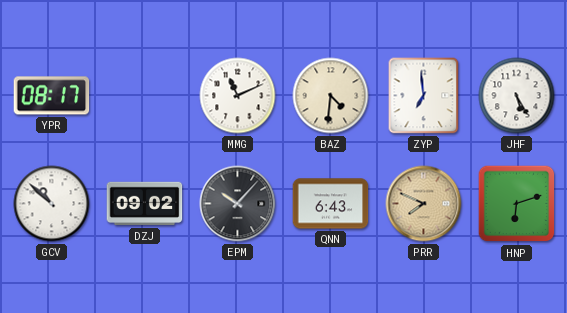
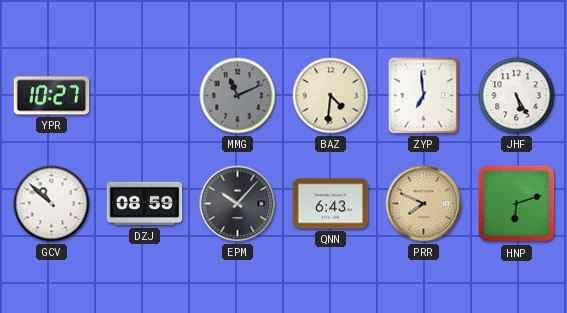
YPR: 08:17 -> 10:27
MMG dial: white -> grey
DZJ: 09:02 -> 08:59
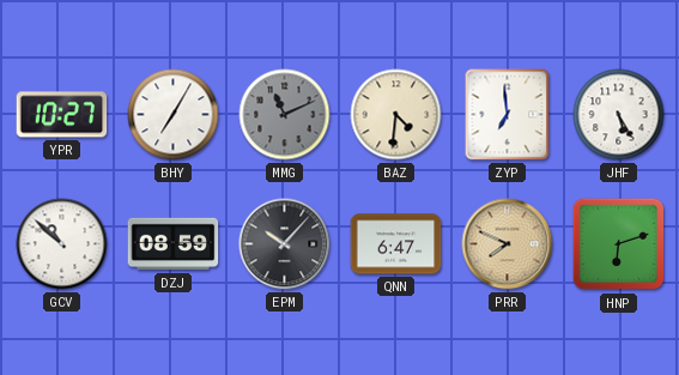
BHY: none -> 7:05
QNN: 6:43 -> 6:47
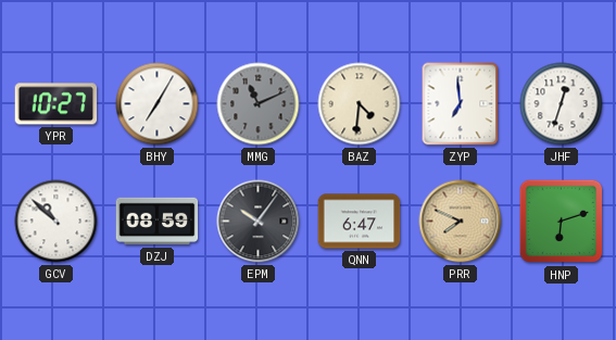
JHF: 5:25 -> 12:33
EPM: 10:07 -> 10:06
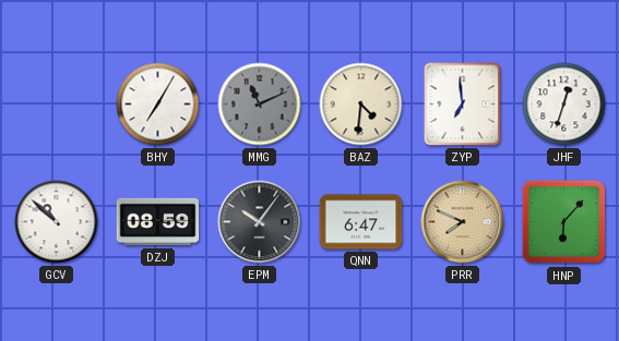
YPR: 10:27 -> none
HNP: 6:12 -> 6:07
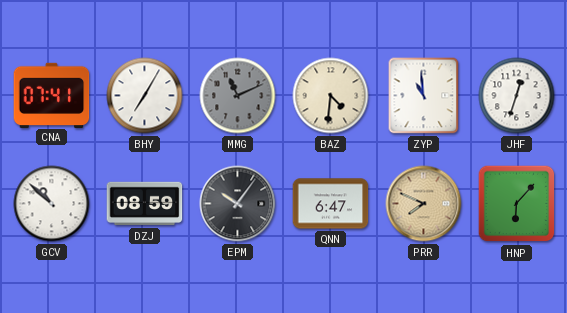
CNA: none -> 07:41
ZYP: 6:59 -> 10:59
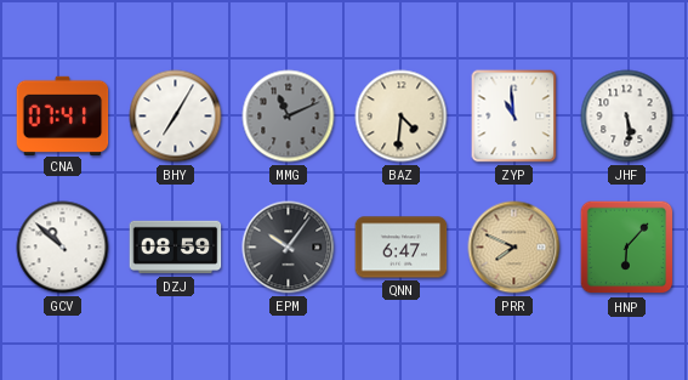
JHF: 12:33 -> 5:29
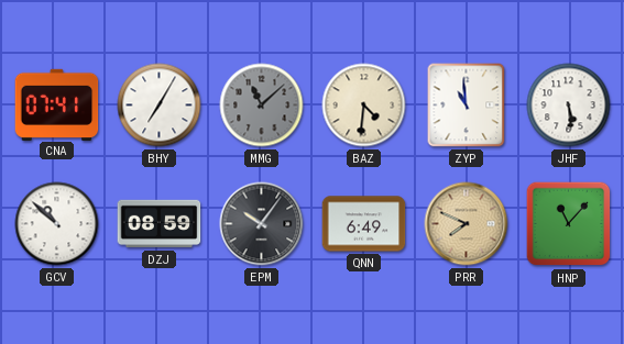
MMG: 11:11 -> 11:08
QNN: 6:47 -> 6:49
HNP: 6:07 -> 11:07
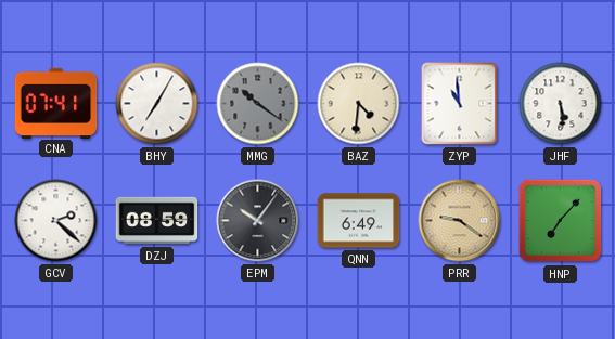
MMG: 11:08 -> 10:21
GCV: 10:52 -> 2:22
PRR: 7:49 -> 9:21
HNP: 11:07 -> 7:07
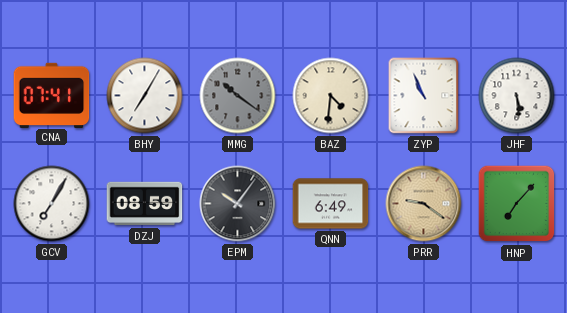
ZYP: 10:59 -> 10:56
GCV: 2:22 -> 7:05
